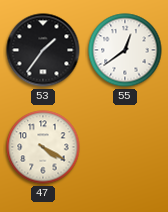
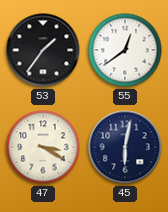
47: 4:20 -> 3:20
45: none -> 6:02
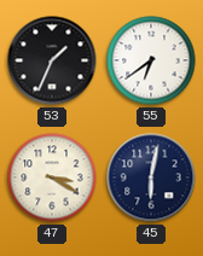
53: 1:36 -> 1:34
55: 12:39 -> 6:39
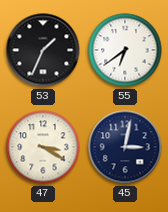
45: 6:02 -> 3:02
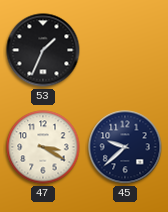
55: 6:39 -> none
45: 3:02 -> 9:38
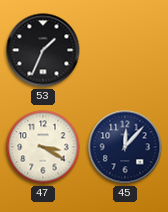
45: 9:38 -> 12:07
